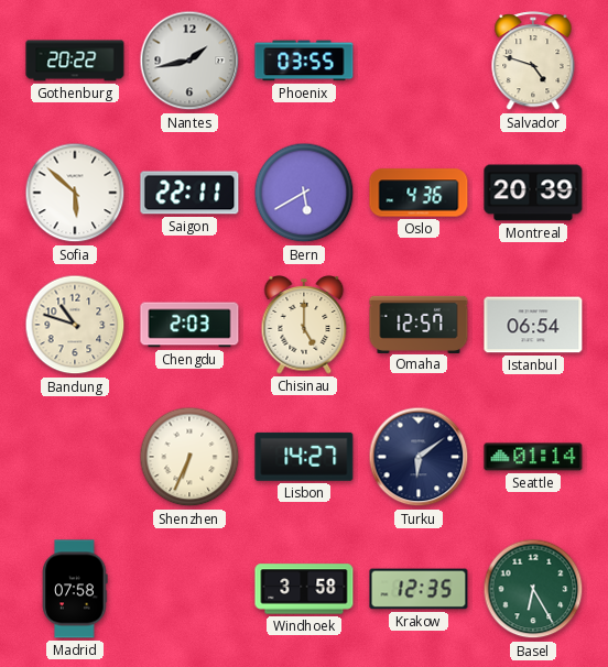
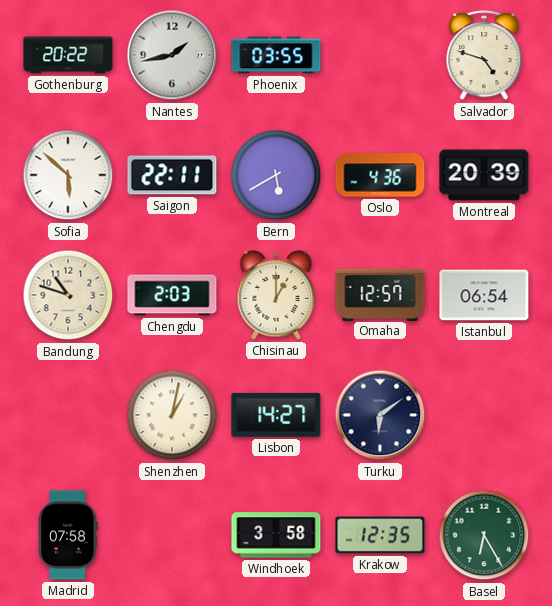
Chisinau: 5:00 -> 1:00
Shenzhen: 6:34 -> 1:02
Seattle: 01:14 -> none
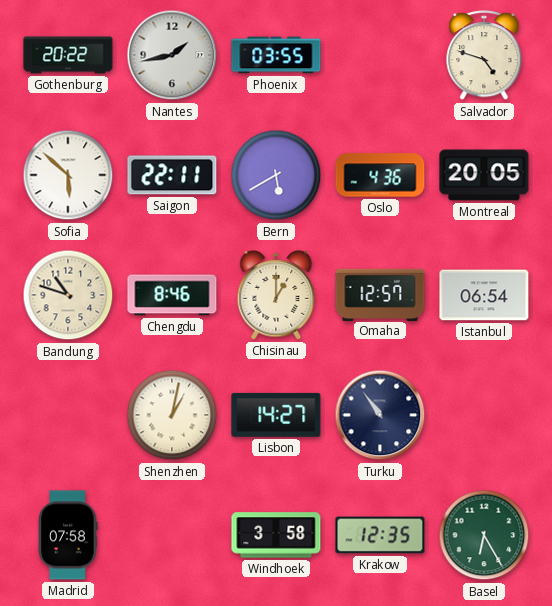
Montreal: 20:39 -> 20:05
Chengdu: 2:03 -> 8:46
Turku: 6:09 -> 10:54
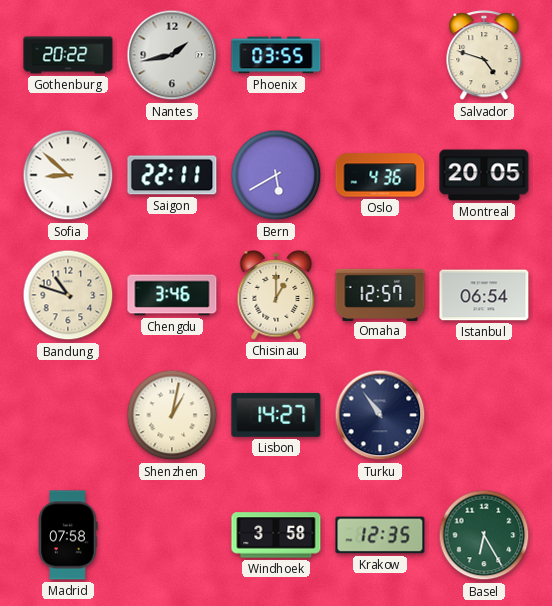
Sofia: 5:52 -> 8:52
Chengdu: 8:46 -> 3:46
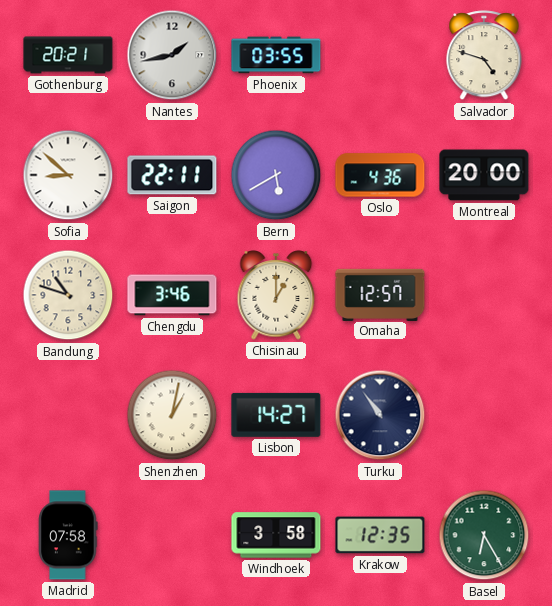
Gothenburg: 20:22 -> 20:21
Montreal: 20:05 -> 20:00
Istanbul: 06:54 -> none
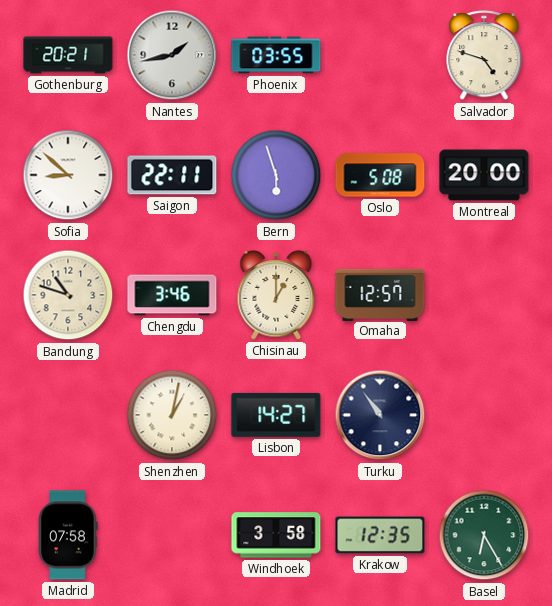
Bern: 5:40 -> 5:57
Oslo: 4:36 -> 5:08
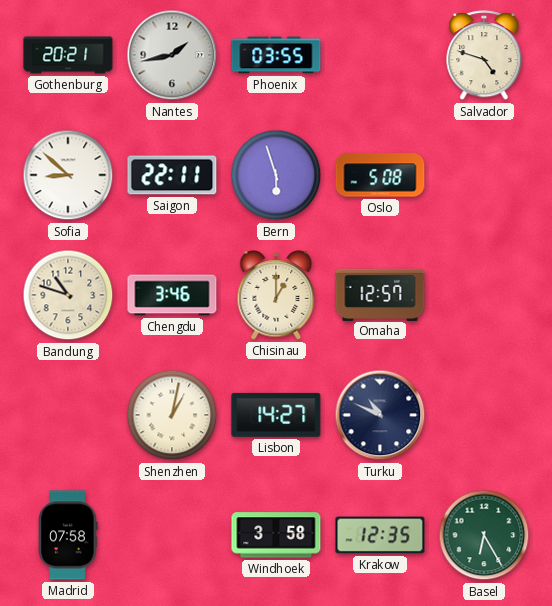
Montreal: 20:00 -> none
Turku: 10:54 -> 10:49
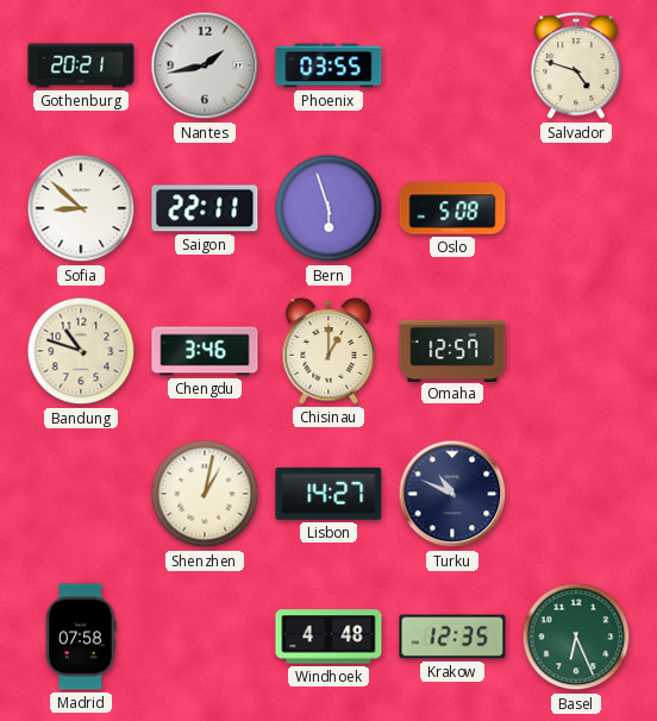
Windhoek: 3:58 -> 4:48
Basel: 6:25 -> 6:26
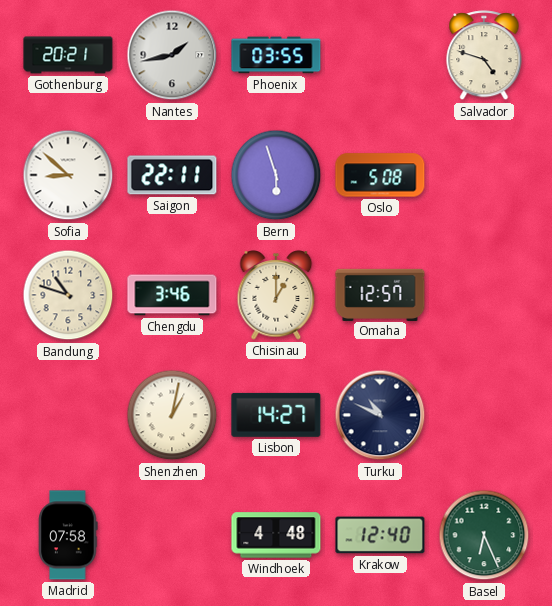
Krakow: 12:35 -> 12:40
